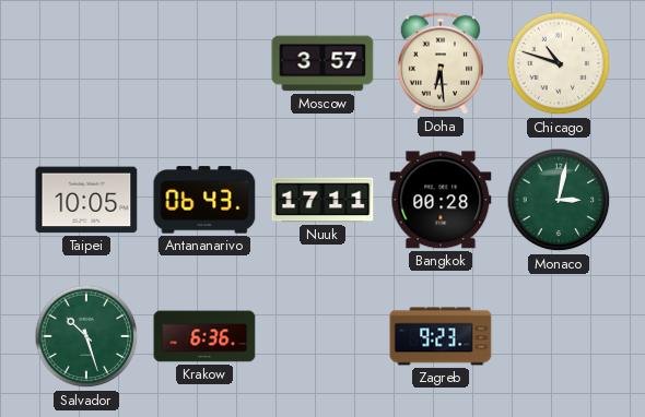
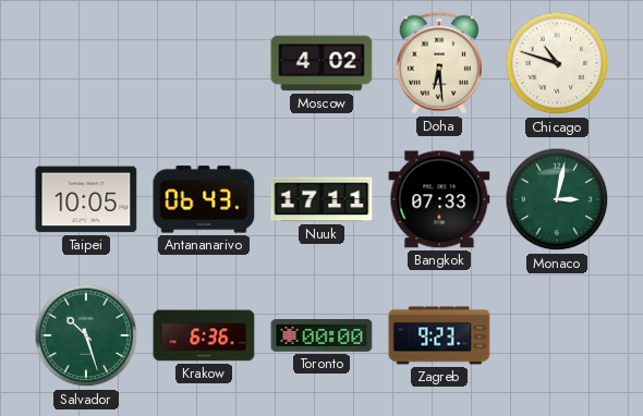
Moscow: 3:57 -> 4:02
Bangkok: 00:28 -> 07:33
Toronto: none -> 00:00
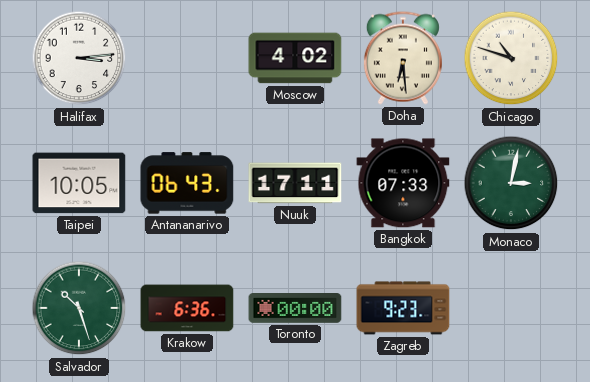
Halifax: none -> 3:14
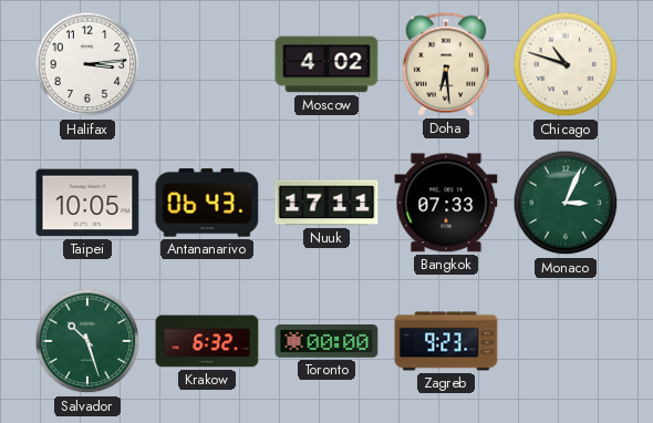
Monaco: 3:02 -> 3:04
Krakow: 6:36 -> 6:32
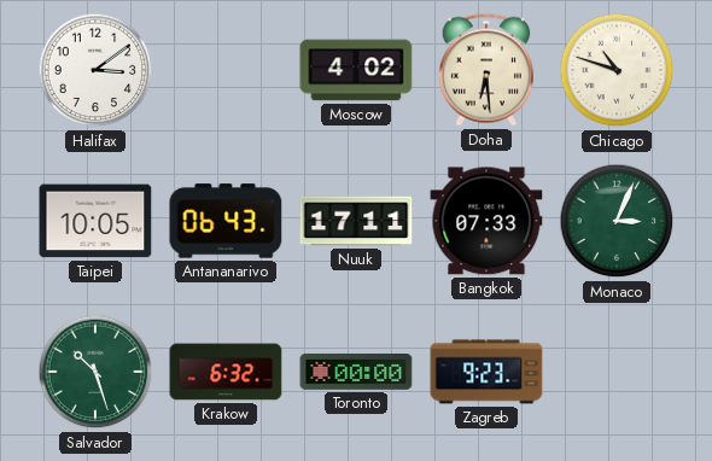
Halifax: 3:14 -> 3:09
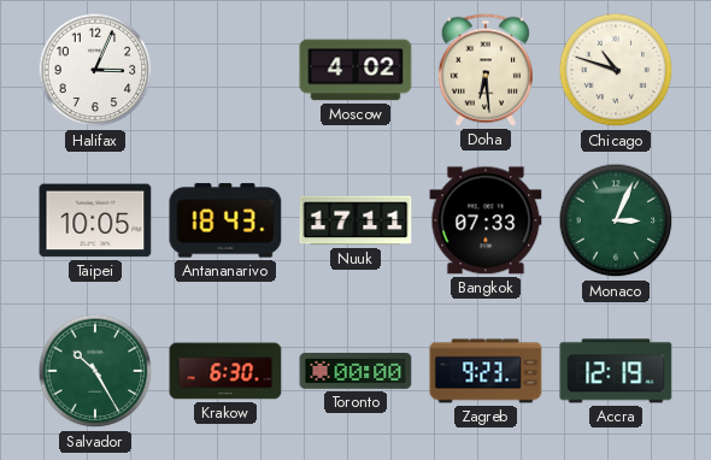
Halifax: 3:09 -> 3:04
Antananarivo: 06:43 -> 18:43
Salvador: 10:27 -> 10:25
Krakow: 6:32 -> 6:30
Accra: none -> 12:19
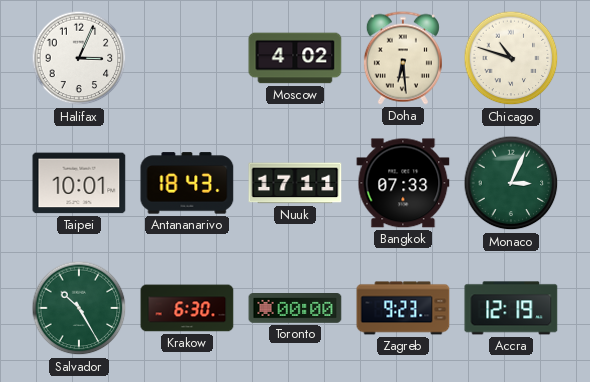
Taipei: 10:05 -> 10:01
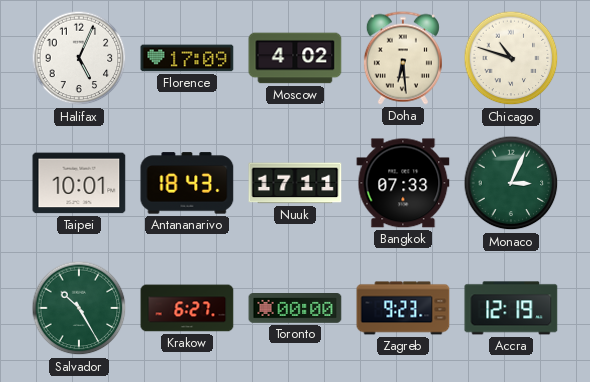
Halifax: 3:04 -> 5:04
Florence: none -> 17:09
Krakow: 6:30 -> 6:27
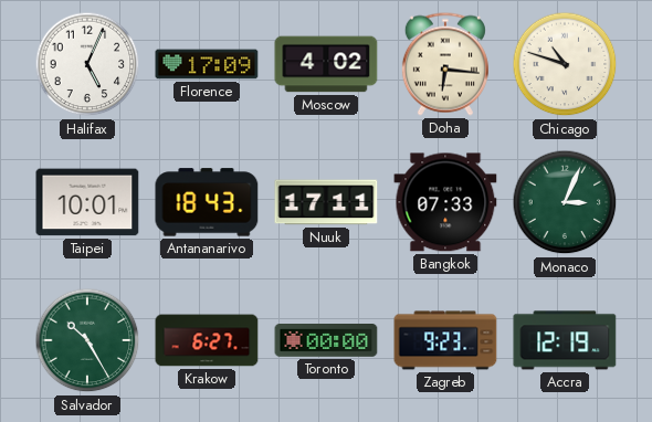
Doha: 6:29 -> 6:16
